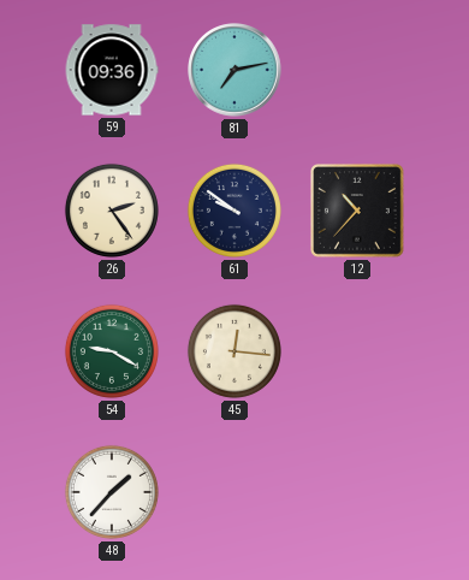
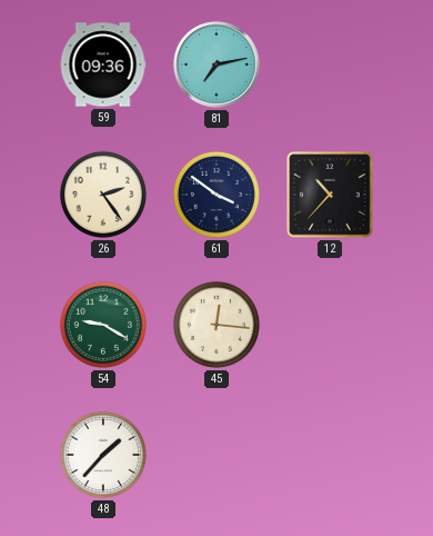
61: 9:51 -> 3:51
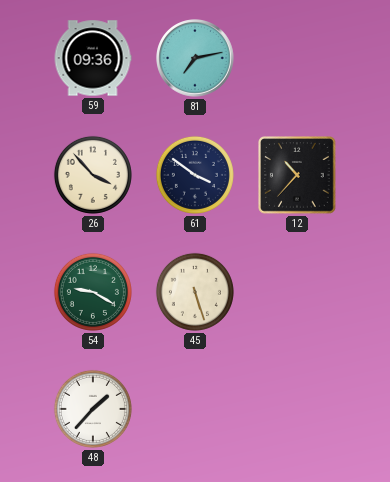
26: 2:24 -> 3:53
45: 12:16 -> 5:27
